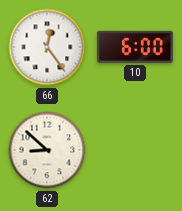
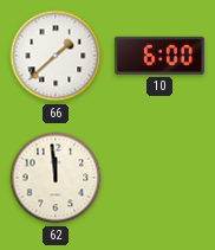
66: 12:24 -> 1:38
62: 8:52 -> 11:59
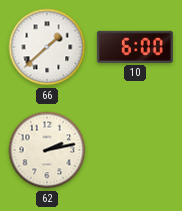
62: 11:59 -> 2:13
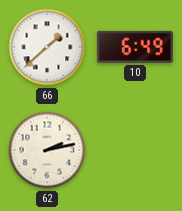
10: 6:00 -> 6:49
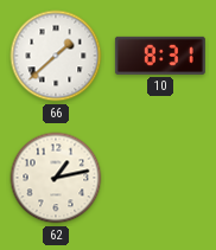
10: 6:49 -> 8:31
62: 2:13 -> 1:13
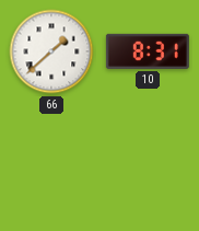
62: 1:13 -> none
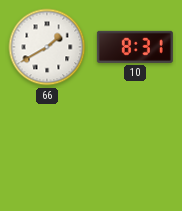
66: 1:38 -> 1:40
